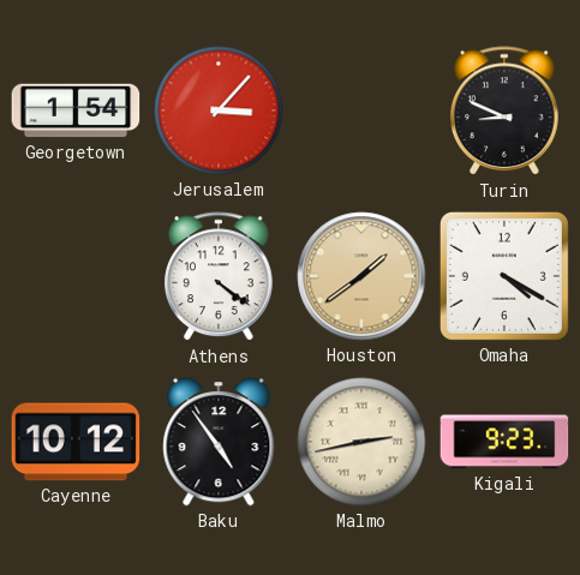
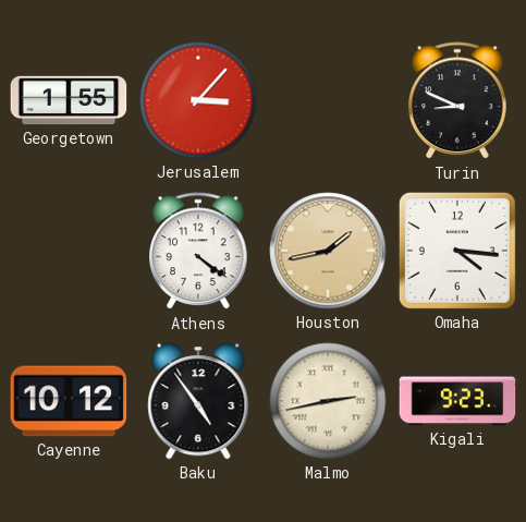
Georgetown: 1:54 -> 1:55
Houston: 1:39 -> 1:43
Omaha: 4:20 -> 4:16
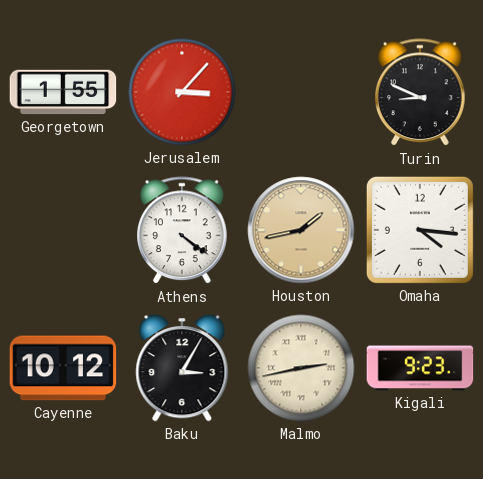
Baku: 4:54 -> 3:05
